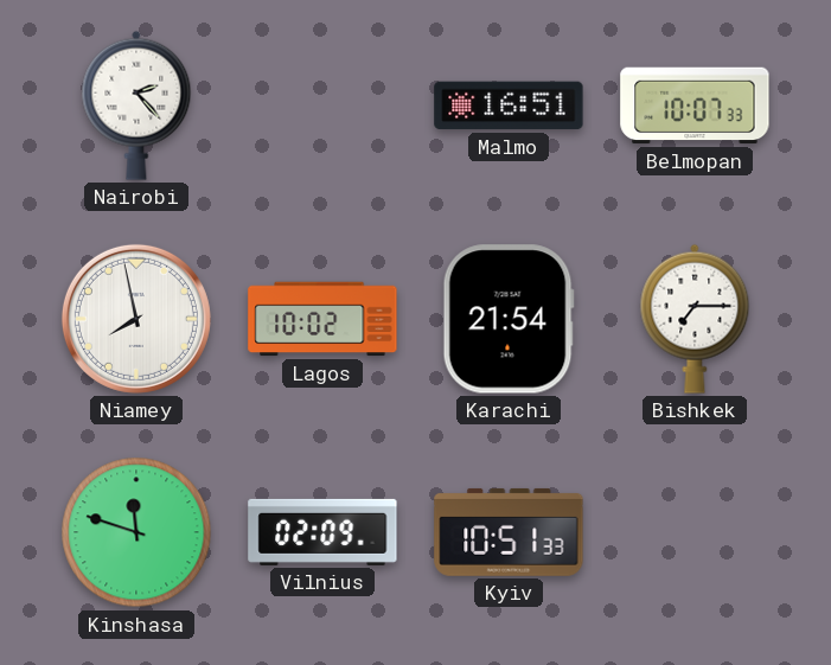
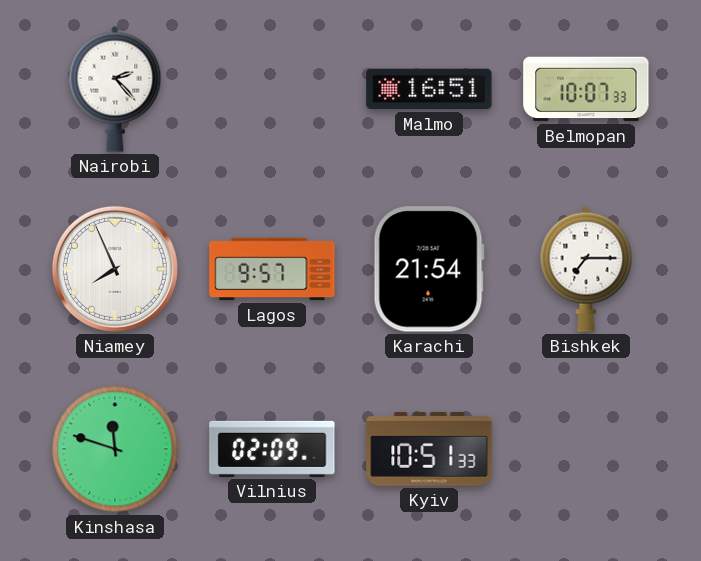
Niamey: 7:58 -> 7:56
Lagos: 10:02 -> 9:57
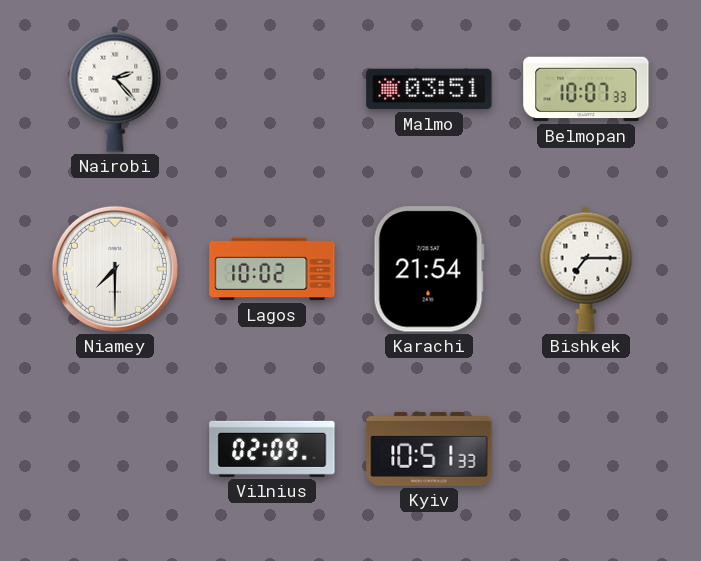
Malmo: 16:51 -> 03:51
Niamey: 7:56 -> 7:30
Lagos: 9:57 -> 10:02
Kinshasa: 11:48 -> none
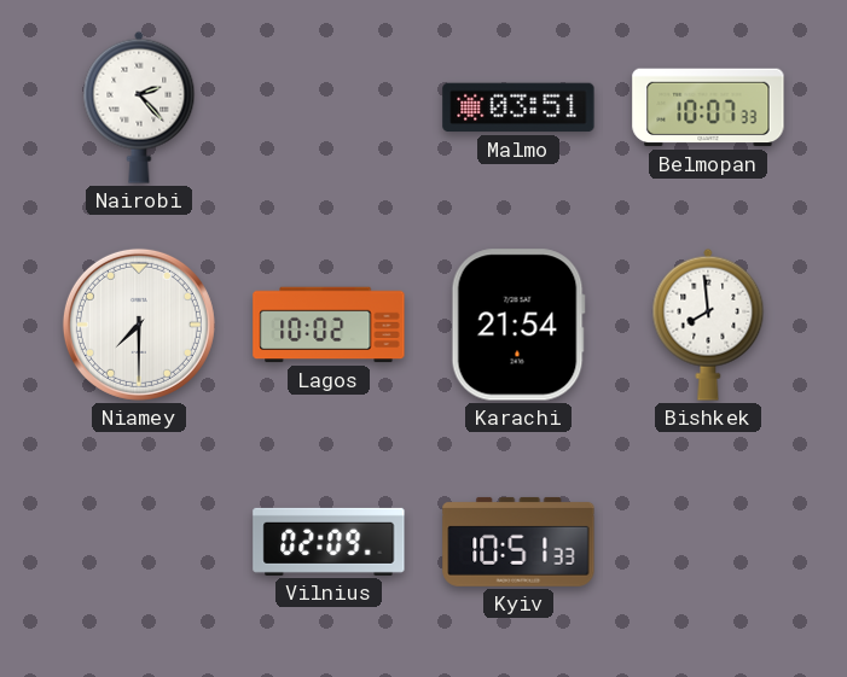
Bishkek: 7:15 -> 7:59
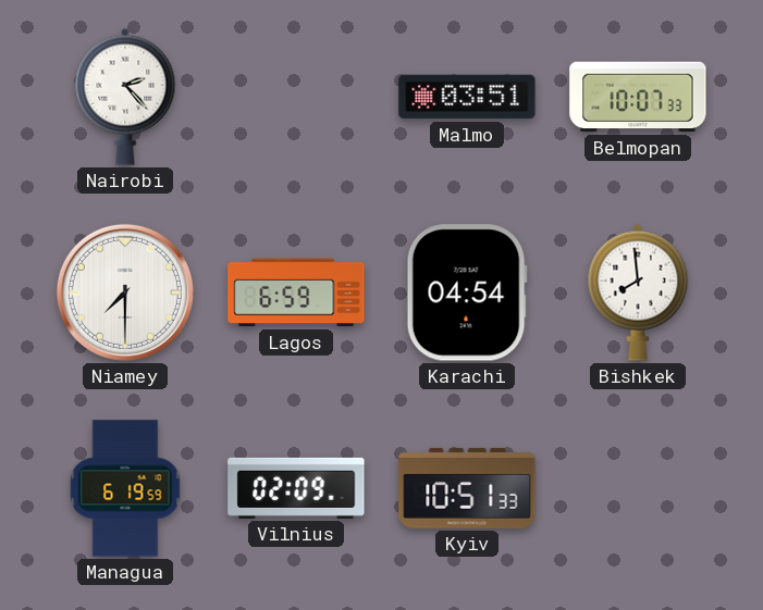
Lagos: 10:02 -> 6:59
Karachi: 21:54 -> 04:54
Managua: none -> 6:19
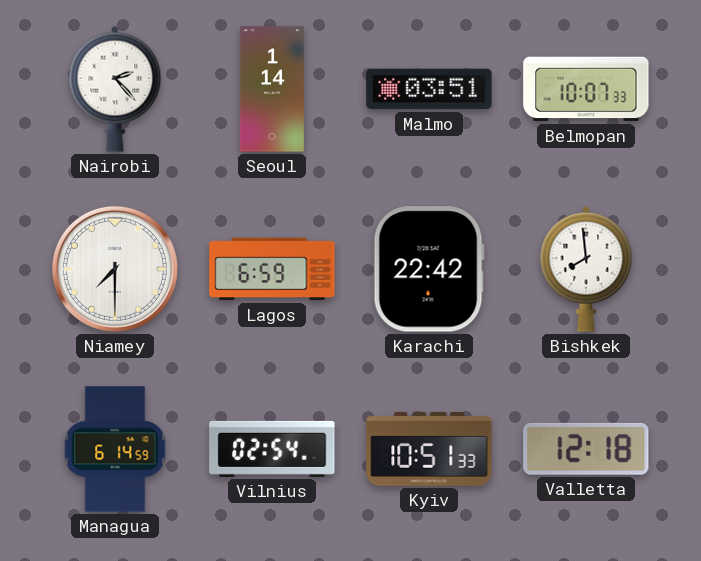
Seoul: none -> 1:14
Karachi: 04:54 -> 22:42
Managua: 6:19 -> 6:14
Vilnius: 02:09 -> 02:54
Valletta: none -> 12:18
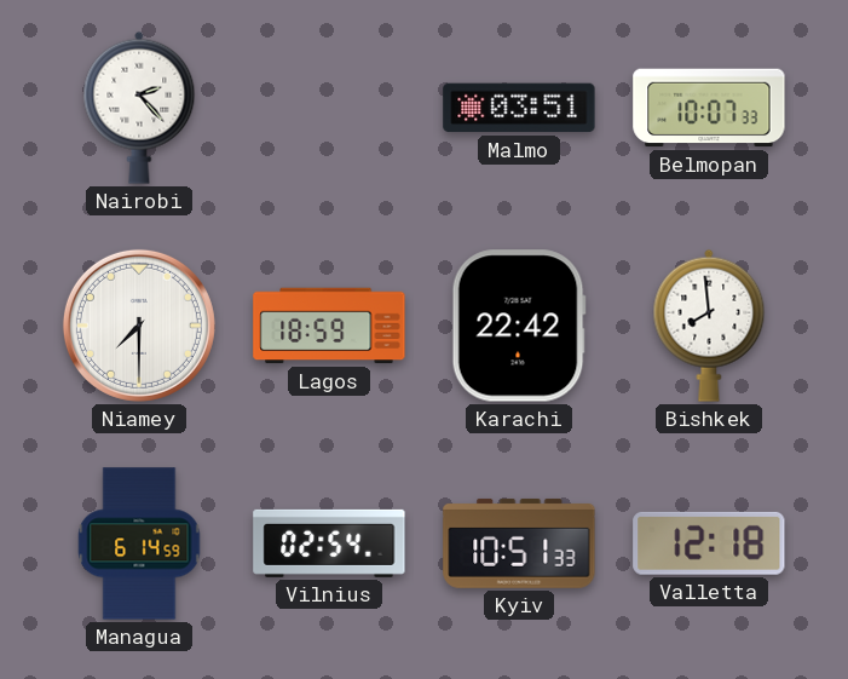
Seoul: 1:14 -> none
Lagos: 6:59 -> 18:59
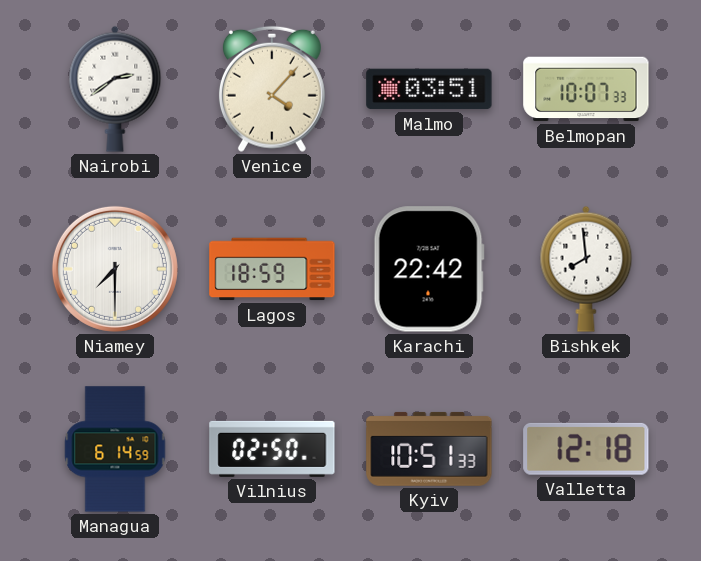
Nairobi: 2:23 -> 2:39
Venice: none -> 4:07
Vilnius: 02:54 -> 02:50
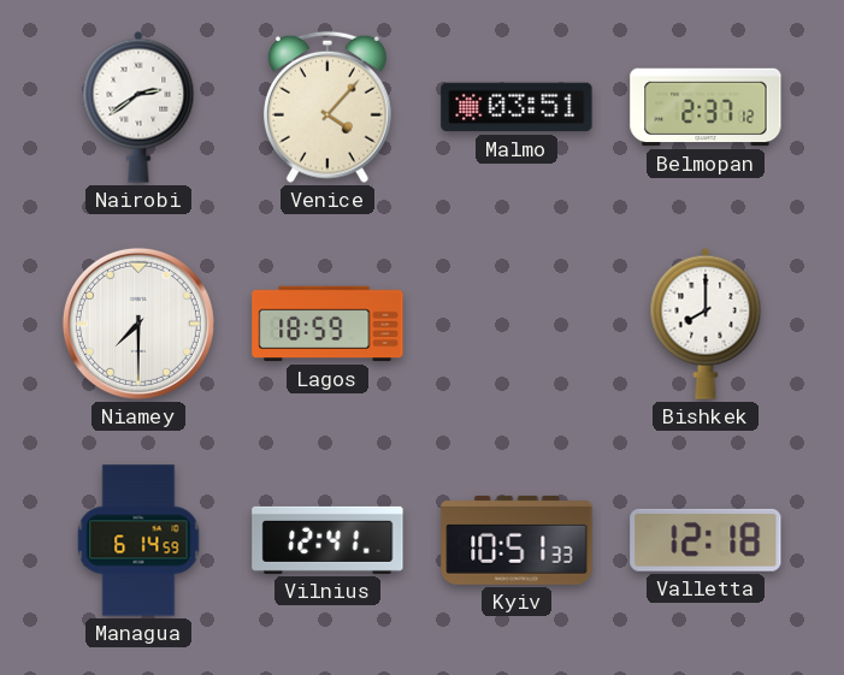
Belmopan: 10:07 -> 2:37
Karachi: 22:42 -> none
Bishkek: 7:59 -> 8:00
Vilnius: 02:50 -> 12:41
